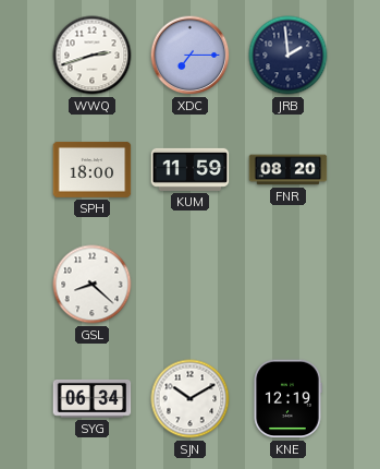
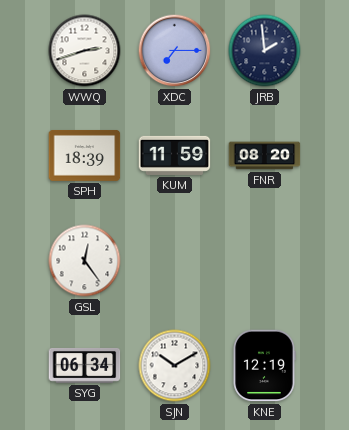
SPH: 18:00 -> 18:39
GSL: 8:22 -> 12:24
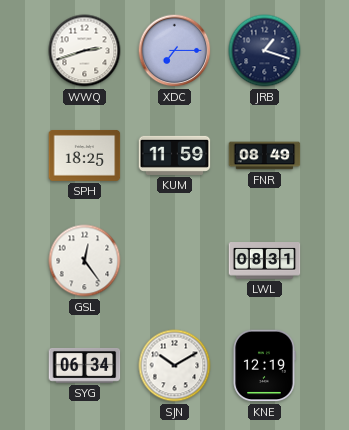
JRB: 1:59 -> 1:18
SPH: 18:39 -> 18:25
FNR: 08:20 -> 08:49
LWL: none -> 08:31
